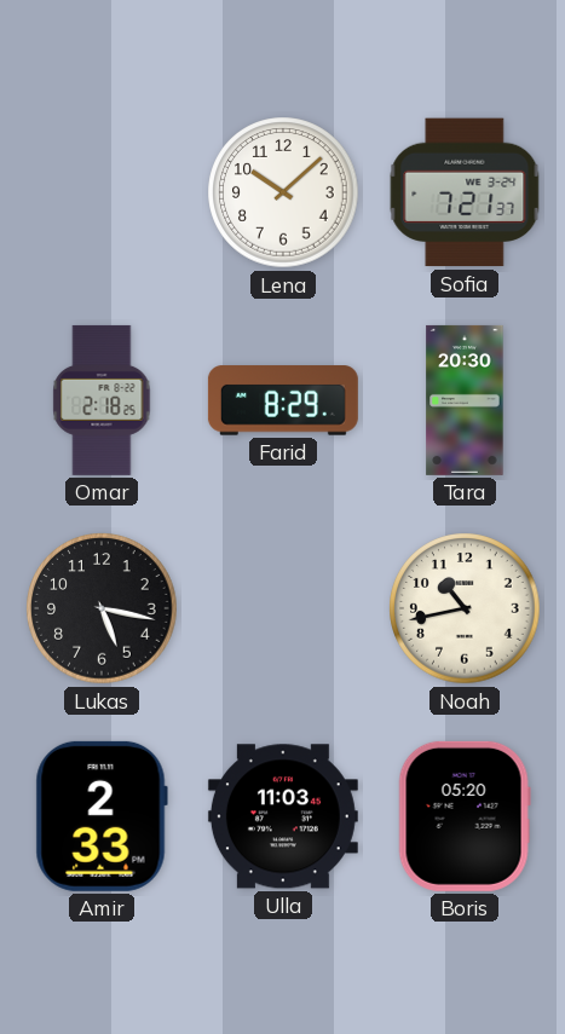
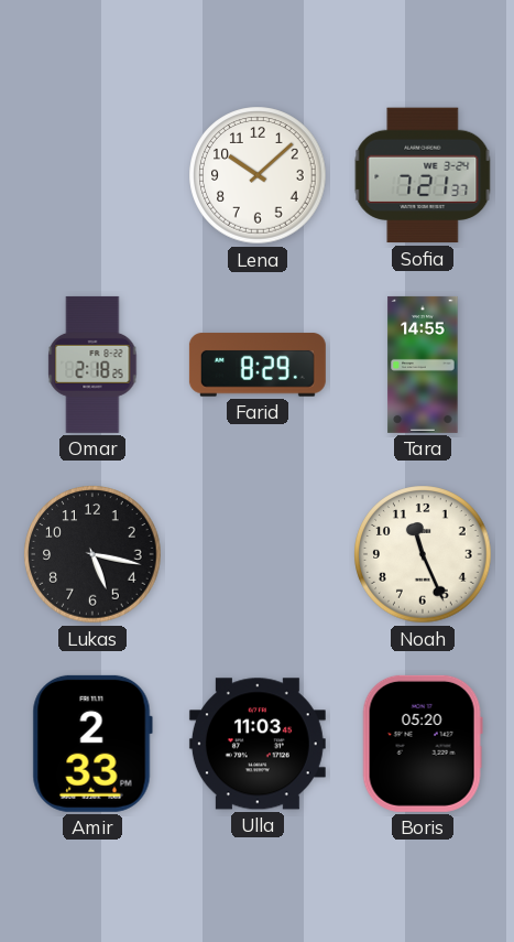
Tara: 20:30 -> 14:55
Noah: 10:43 -> 11:26
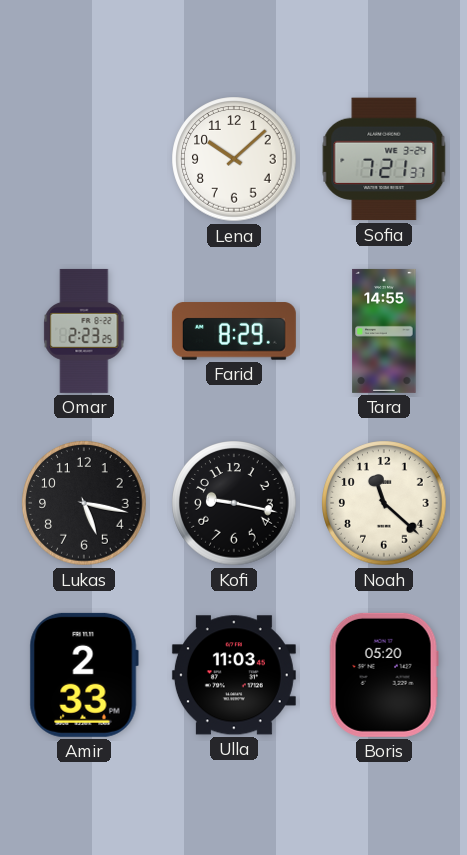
Omar: 2:18 -> 2:23
Kofi: none -> 9:17
Noah: 11:26 -> 11:22
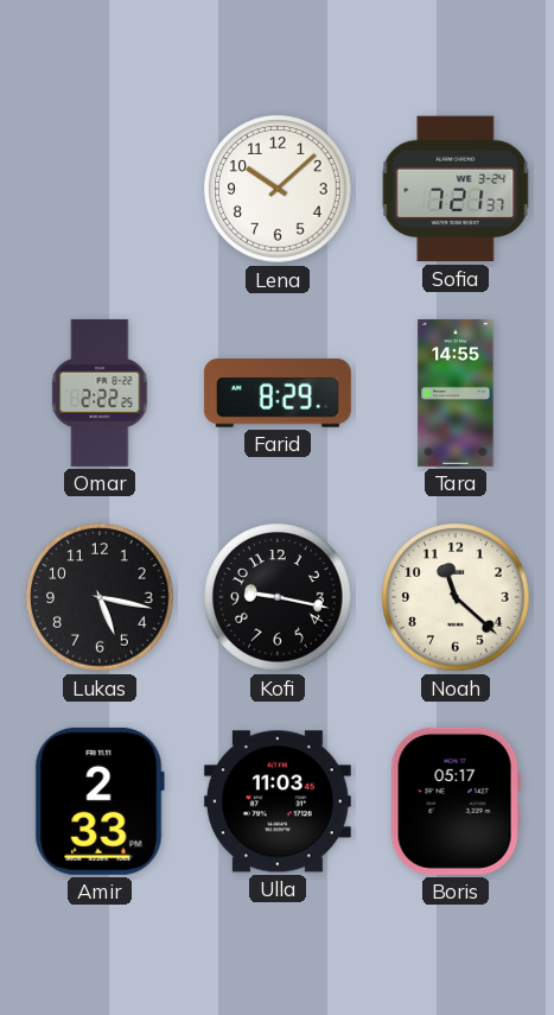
Omar: 2:23 -> 2:22
Boris: 05:20 -> 05:17
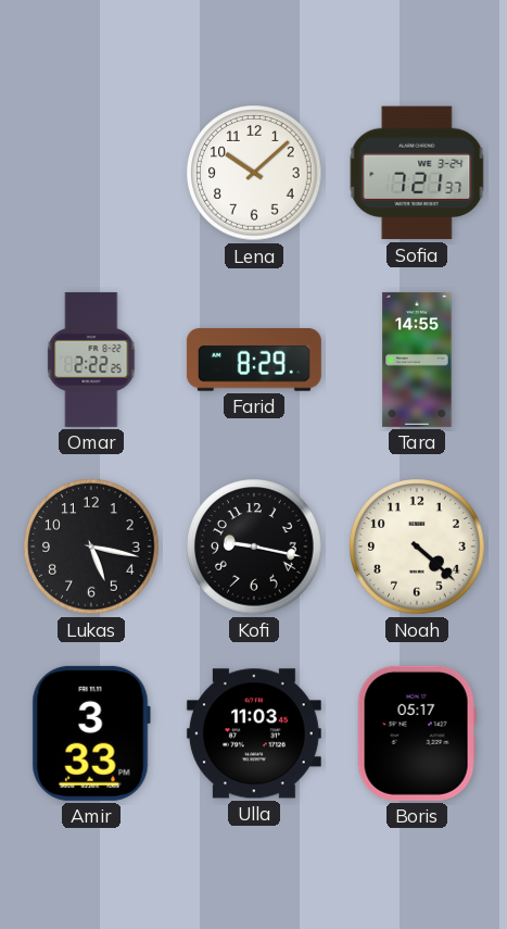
Noah: 11:22 -> 4:22
Amir: 2:33 -> 3:33
